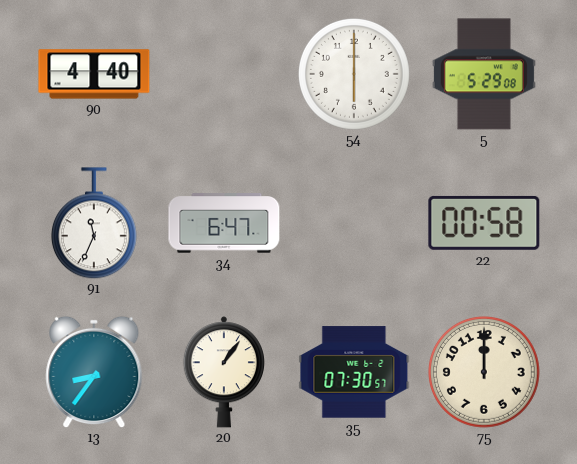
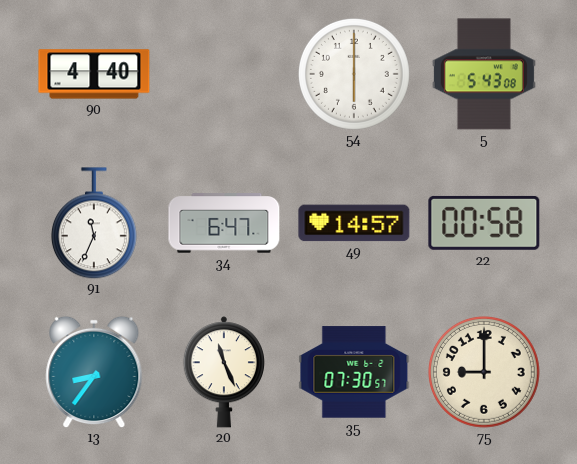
5: 5:29 -> 5:43
49: none -> 14:57
20: 1:06 -> 11:26
75: 12:00 -> 9:00
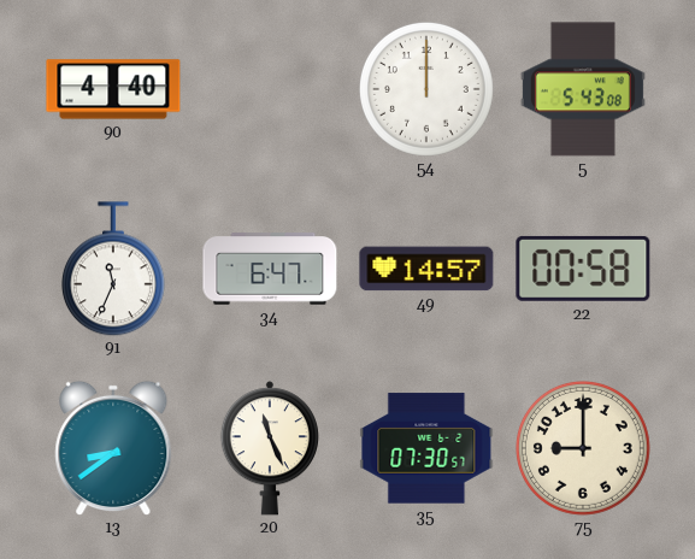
54: 6:00 -> 12:00
13: 8:36 -> 8:39
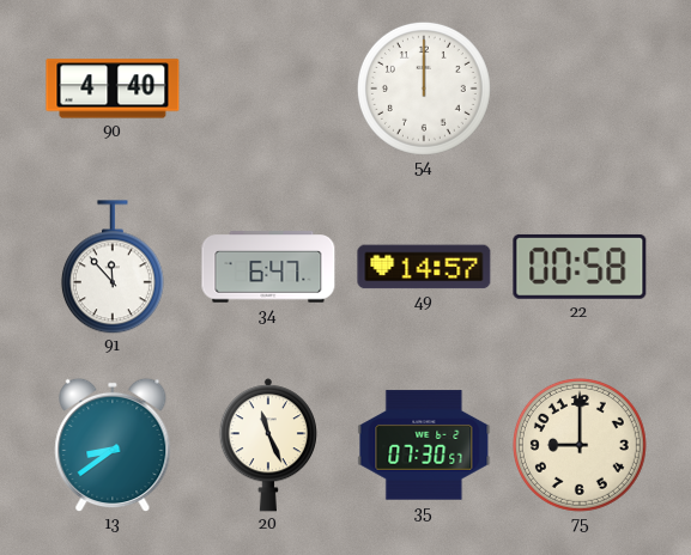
5: 5:43 -> none
91: 11:34 -> 11:53
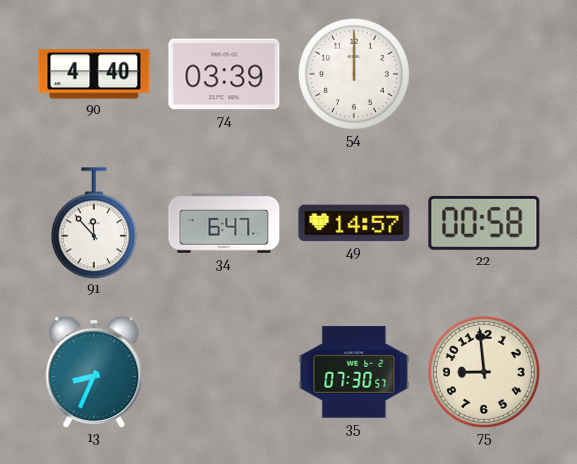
74: none -> 03:39
13: 8:39 -> 8:34
20: 11:26 -> none
75: 9:00 -> 8:59
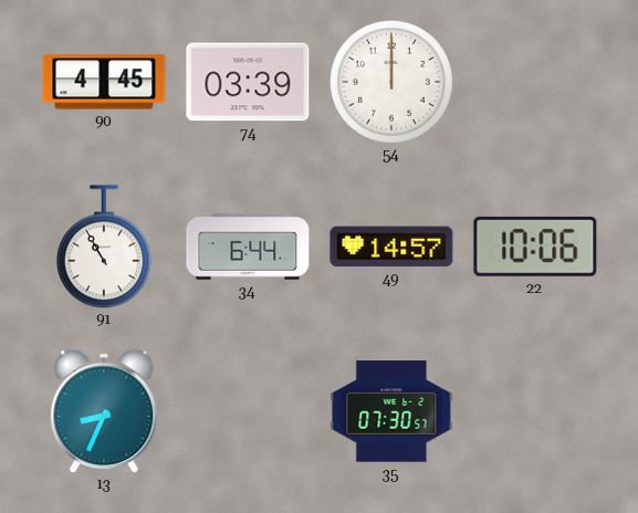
90: 4:40 -> 4:45
91: 11:53 -> 10:55
34: 6:47 -> 6:44
22: 00:58 -> 10:06
75: 8:59 -> none
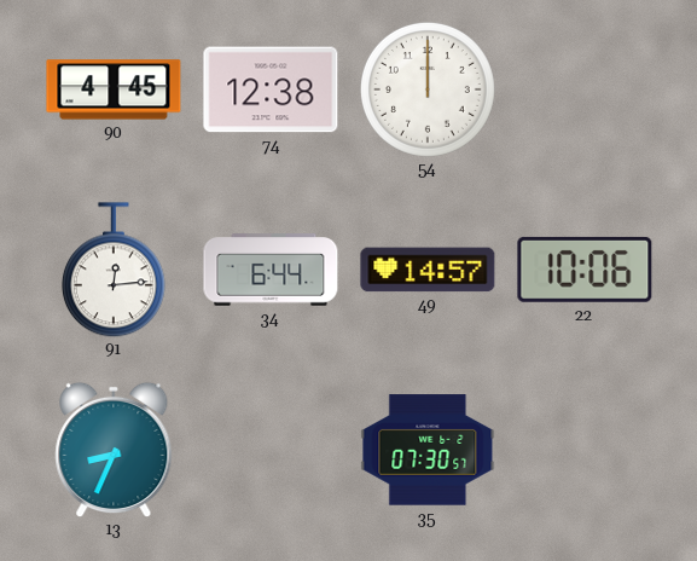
74: 03:39 -> 12:38
91: 10:55 -> 12:14
